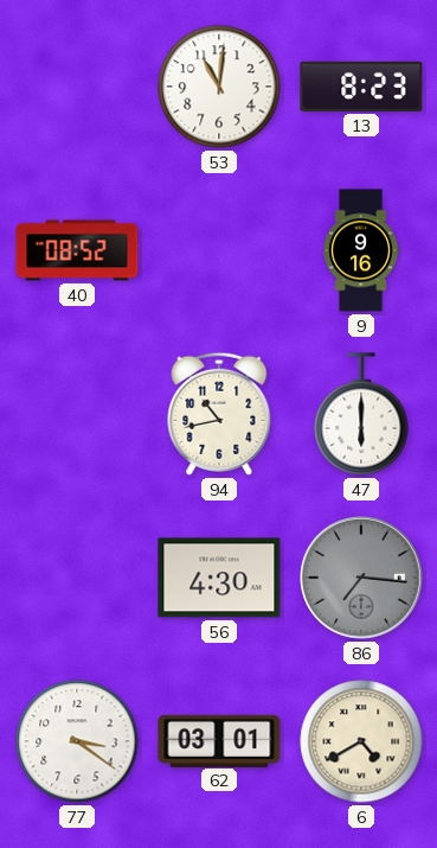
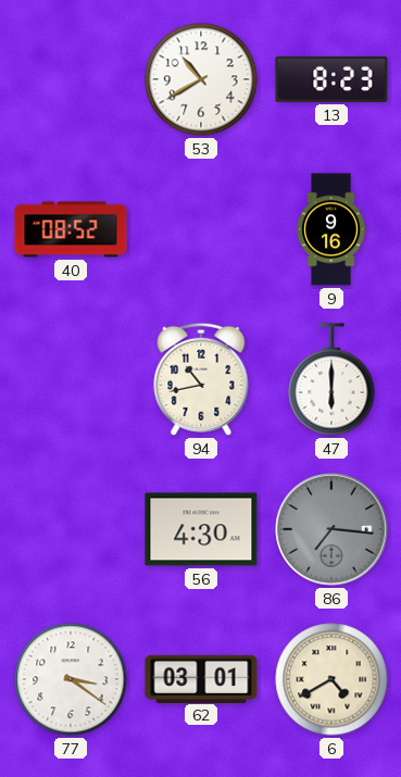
53: 11:01 -> 10:40
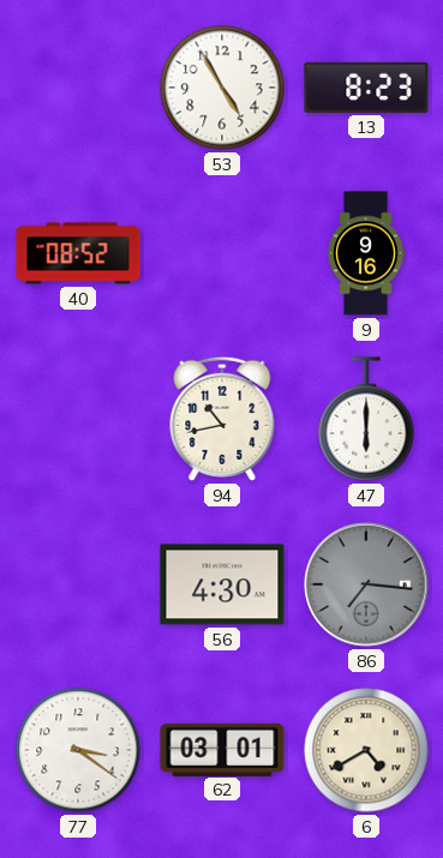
53: 10:40 -> 4:55
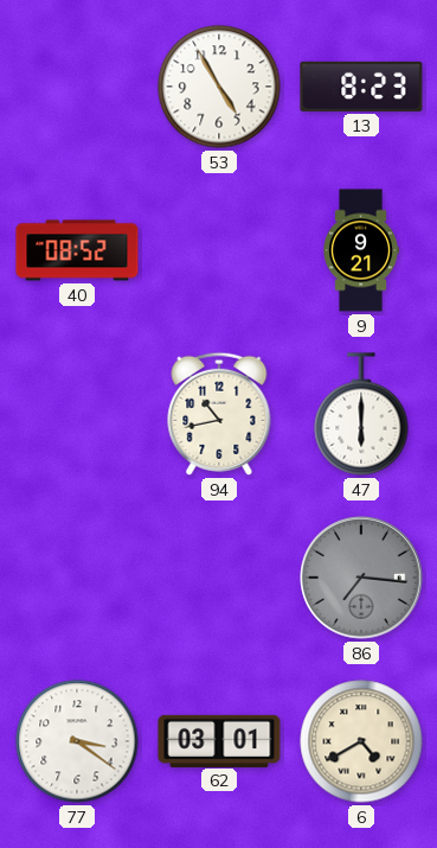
9: 9:16 -> 9:21
56: 4:30 -> none
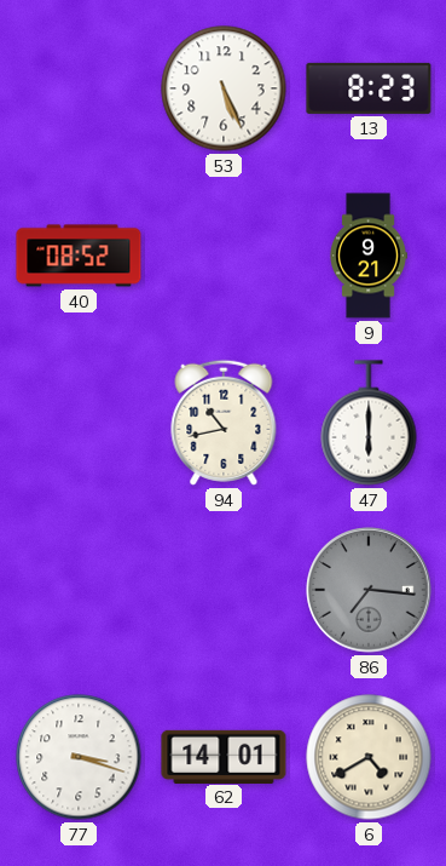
53: 4:55 -> 5:26
77: 3:21 -> 3:18
62: 03:01 -> 14:01
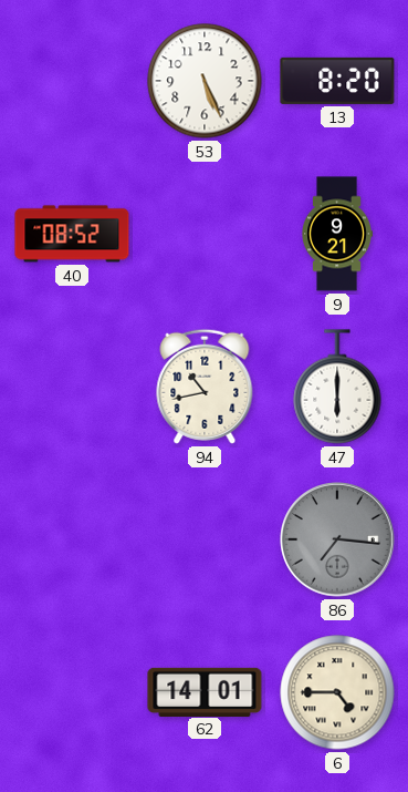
13: 8:23 -> 8:20
77: 3:18 -> none
6: 4:40 -> 4:45
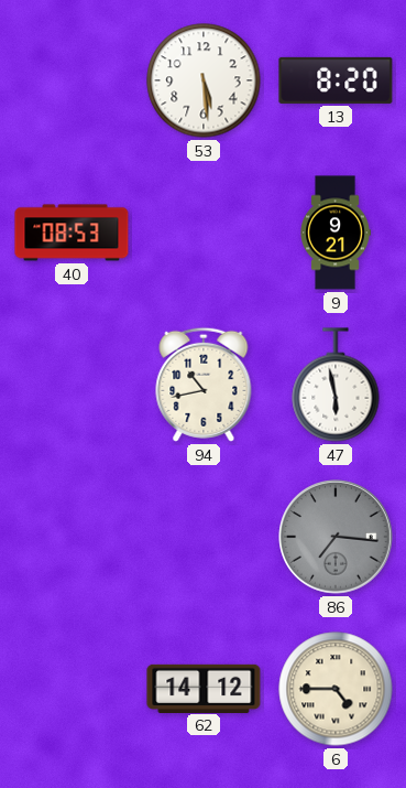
53: 5:26 -> 5:29
40: 08:52 -> 08:53
47: 6:00 -> 5:58
62: 14:01 -> 14:12
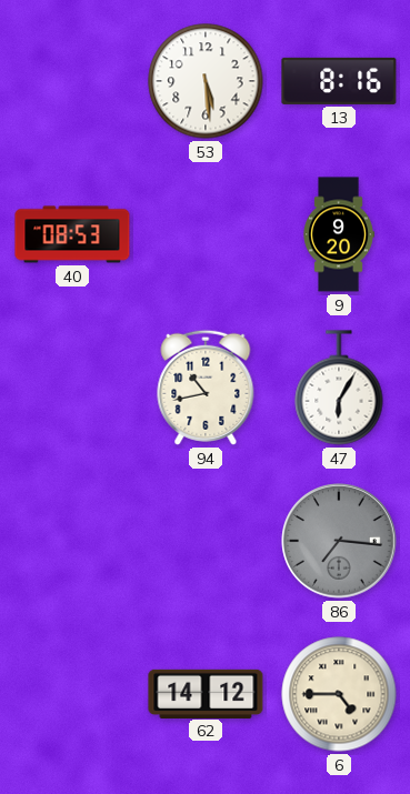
13: 8:20 -> 8:16
9: 9:21 -> 9:20
47: 5:58 -> 6:05
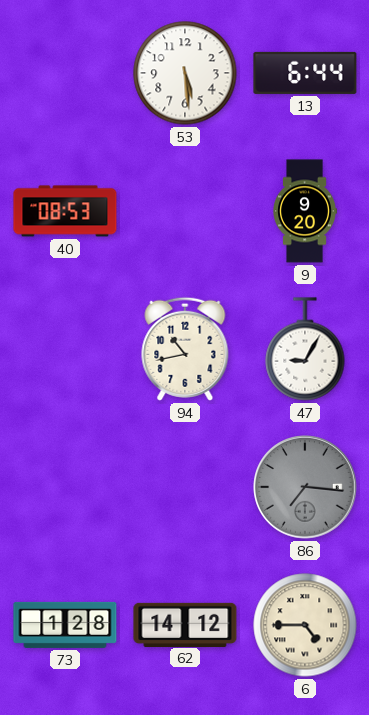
13: 8:16 -> 6:44
47: 6:05 -> 9:05
73: none -> 1:28
